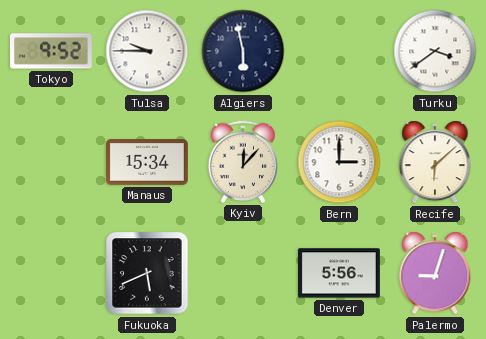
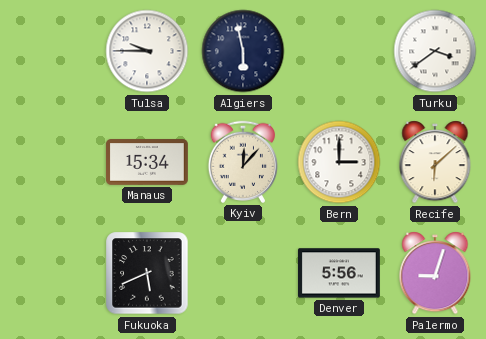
Tokyo: 9:52 -> none
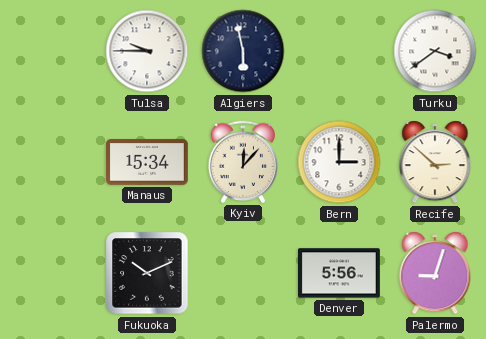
Recife: 6:08 -> 2:52
Fukuoka: 5:41 -> 10:11
